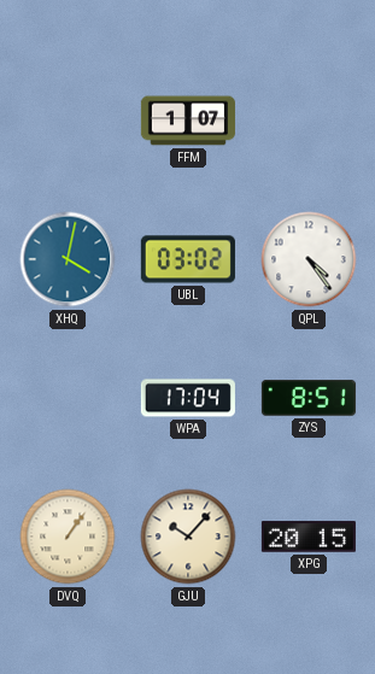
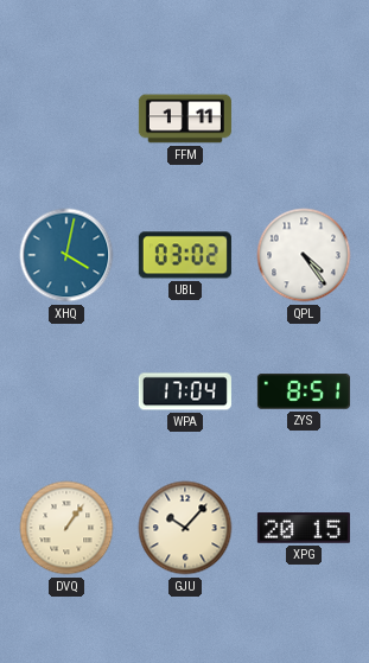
FFM: 1:07 -> 1:11
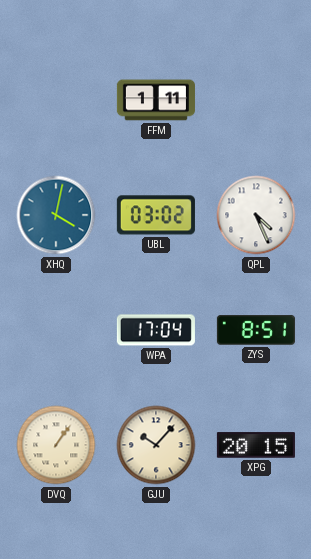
QPL: 4:24 -> 4:26
